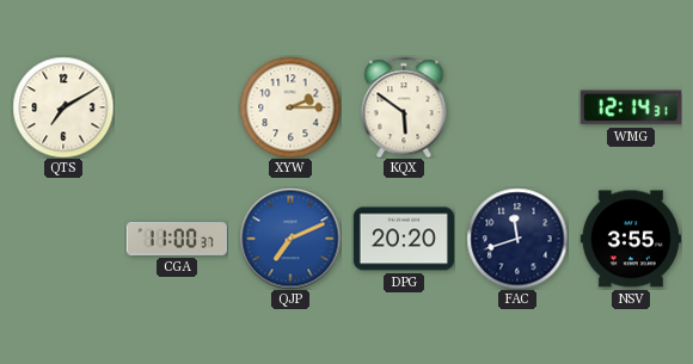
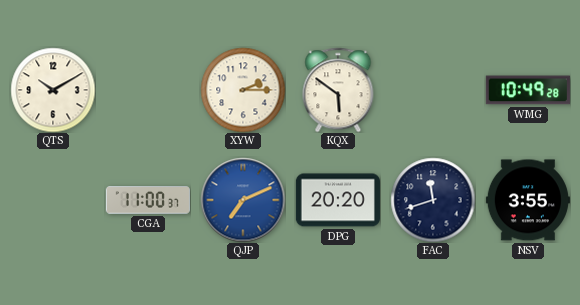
QTS: 7:10 -> 10:10
WMG: 12:14 -> 10:49
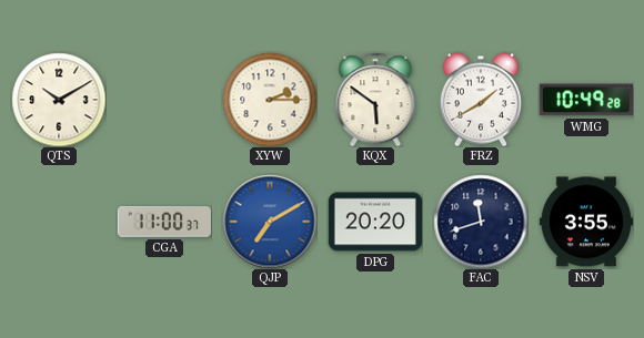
FRZ: none -> 1:40
QJP: 7:11 -> 7:10
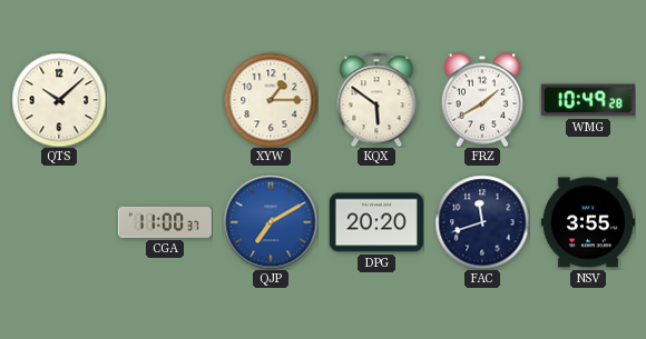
QTS: 10:10 -> 10:08
XYW: 2:15 -> 1:15
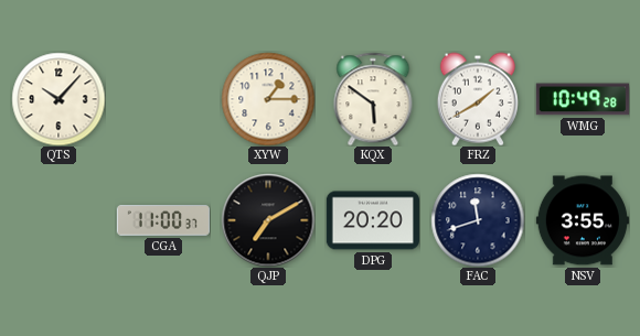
QTS: 10:08 -> 10:07
QJP dial: blue -> black
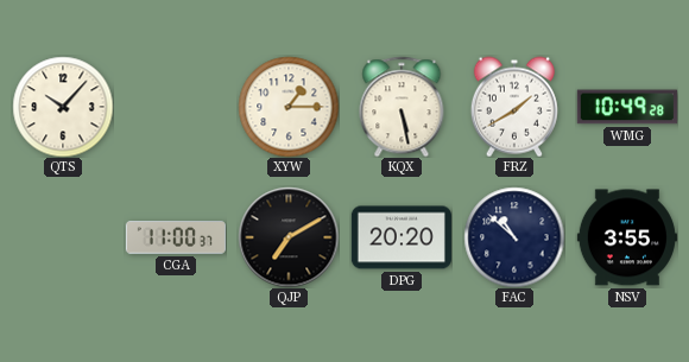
KQX: 5:51 -> 5:28
FAC: 11:42 -> 10:52
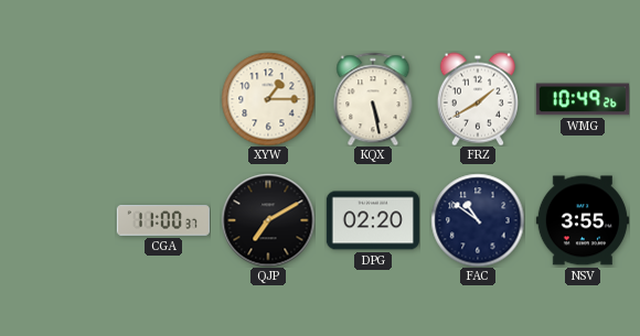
QTS: 10:07 -> none
WMG: 10:49:28 -> 10:49:26
DPG: 20:20 -> 02:20
FAC: 10:52 -> 10:51
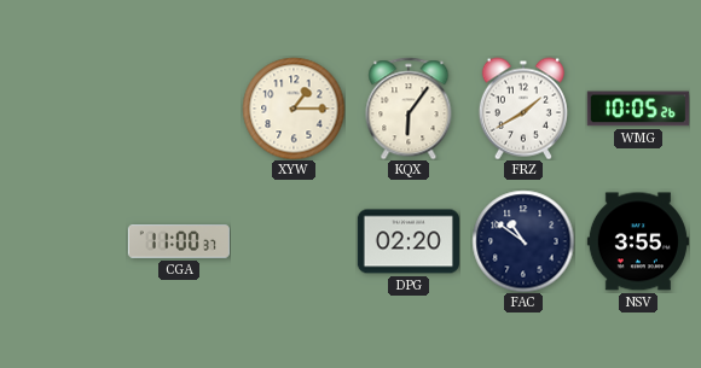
KQX: 5:28 -> 6:06
WMG: 10:49 -> 10:05
QJP: 7:10 -> none
